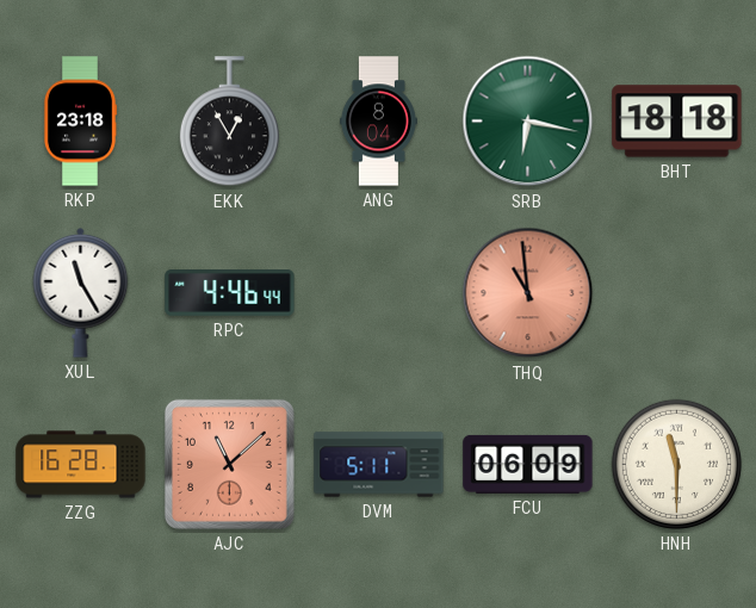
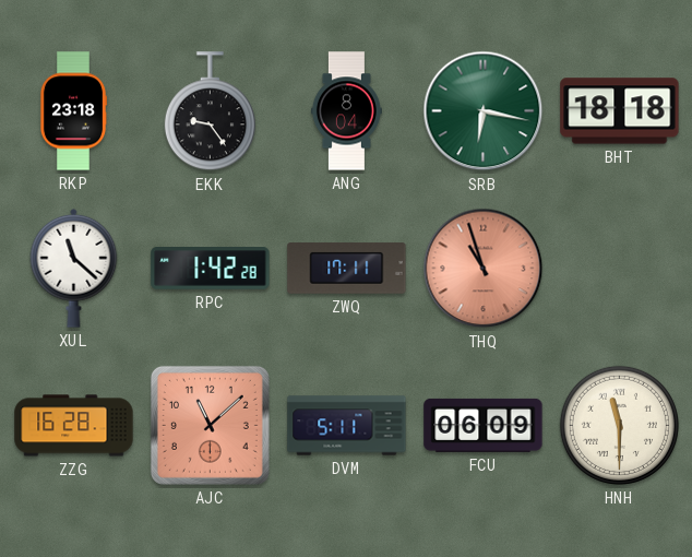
EKK: 12:55 -> 9:24
XUL: 11:25 -> 11:22
RPC: 4:46 -> 1:42
ZWQ: none -> 17:11
THQ: 10:59 -> 10:57
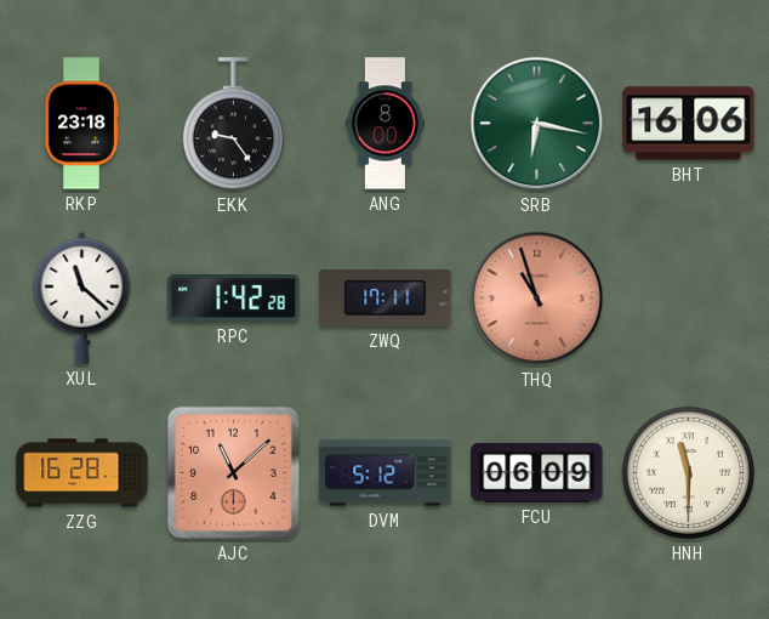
ANG: 8:04 -> 8:00
BHT: 18:18 -> 16:06
DVM: 5:11 -> 5:12
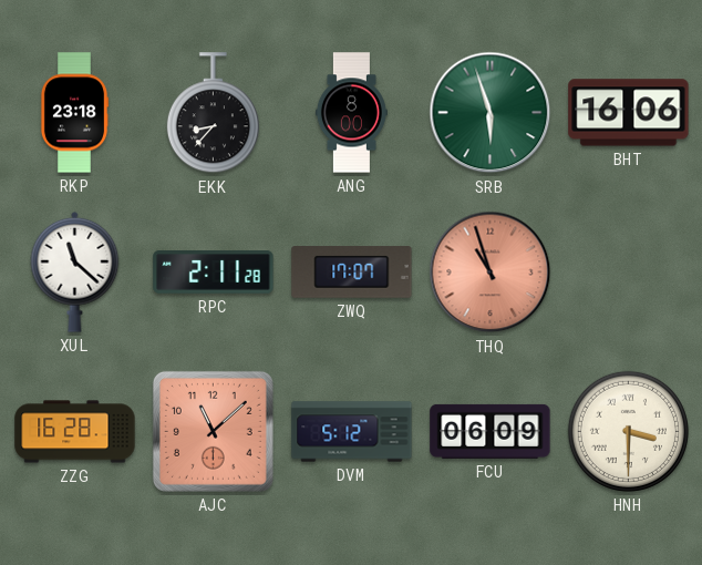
EKK: 9:24 -> 8:37
SRB: 6:17 -> 5:57
RPC: 1:42 -> 2:11
ZWQ: 17:11 -> 17:07
HNH: 11:30 -> 3:30
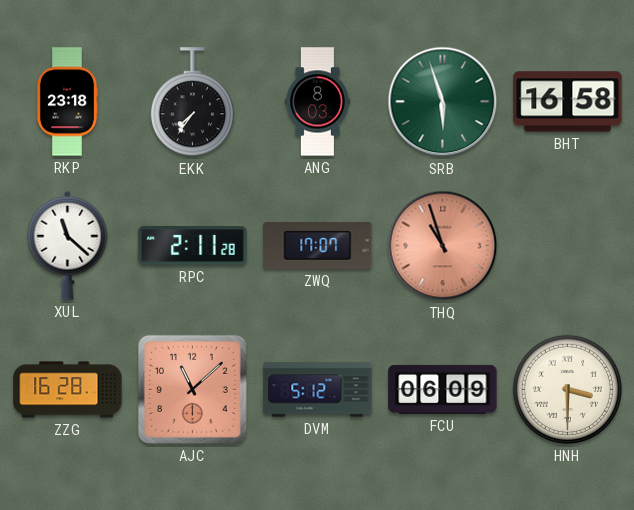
EKK: 8:37 -> 7:36
ANG: 8:00 -> 8:03
BHT: 16:06 -> 16:58
